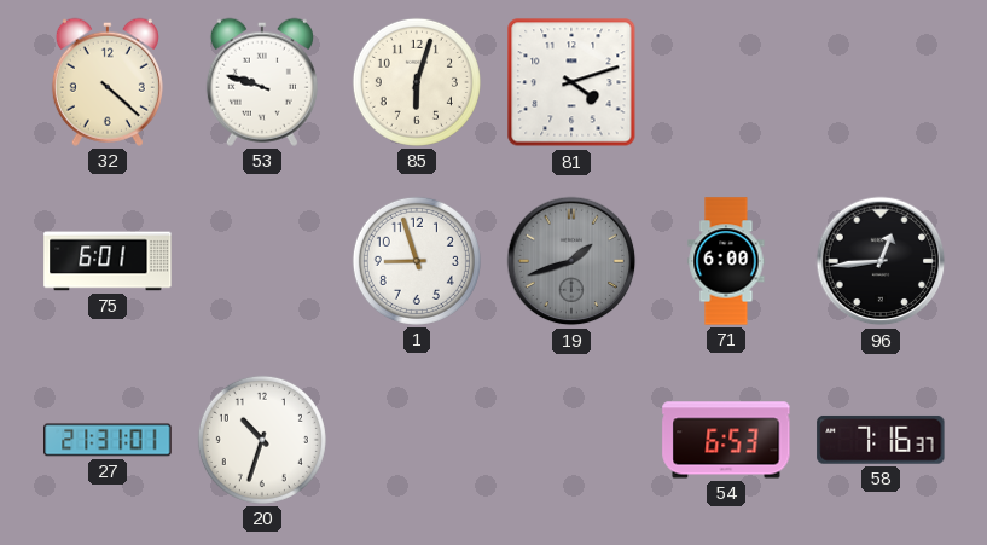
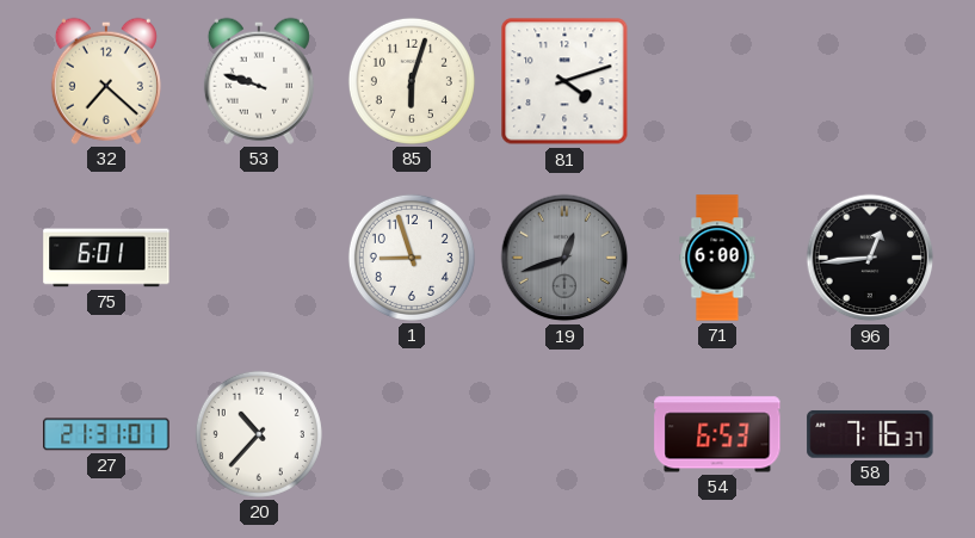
32: 4:22 -> 7:22
19: 1:42 -> 12:42
20: 10:33 -> 10:37
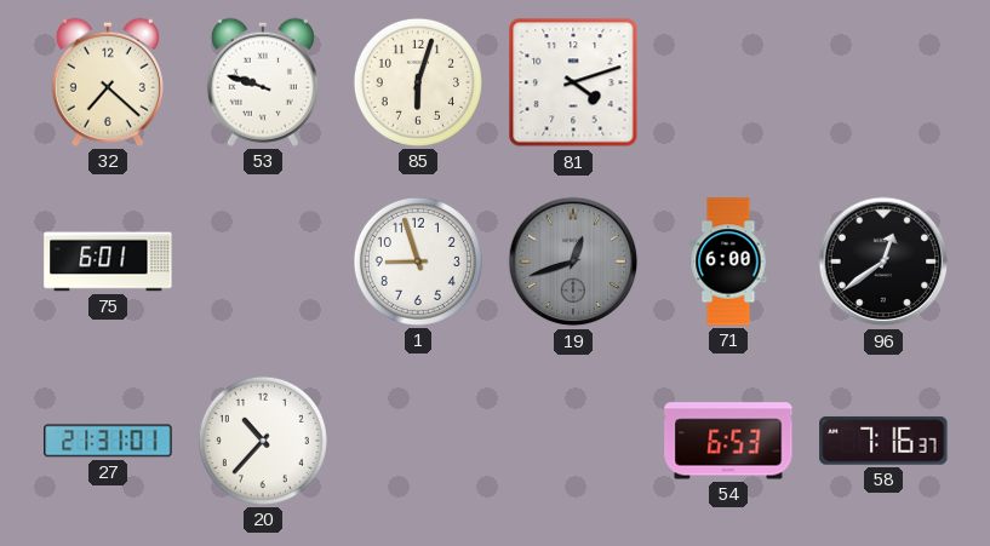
96: 12:44 -> 12:39
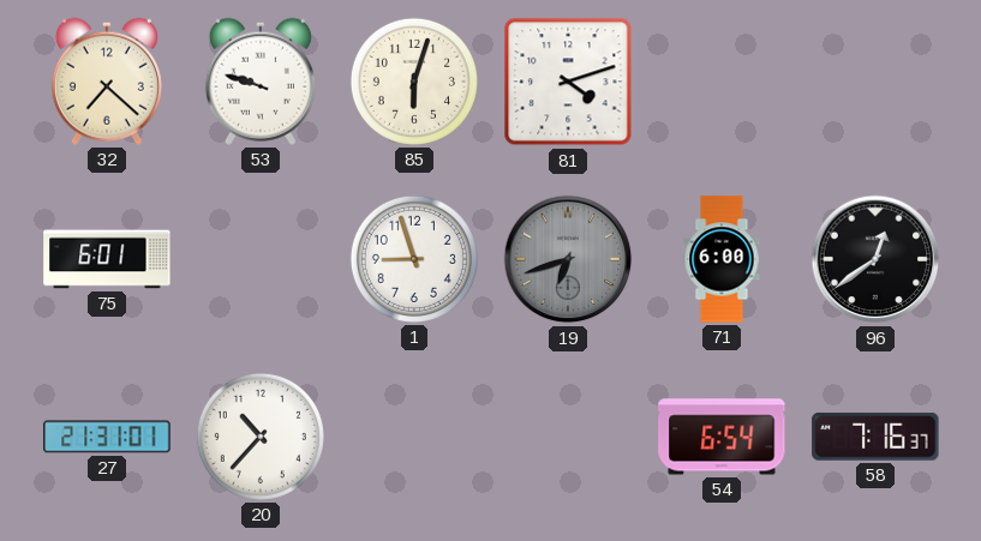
19: 12:42 -> 6:42
54: 6:53 -> 6:54
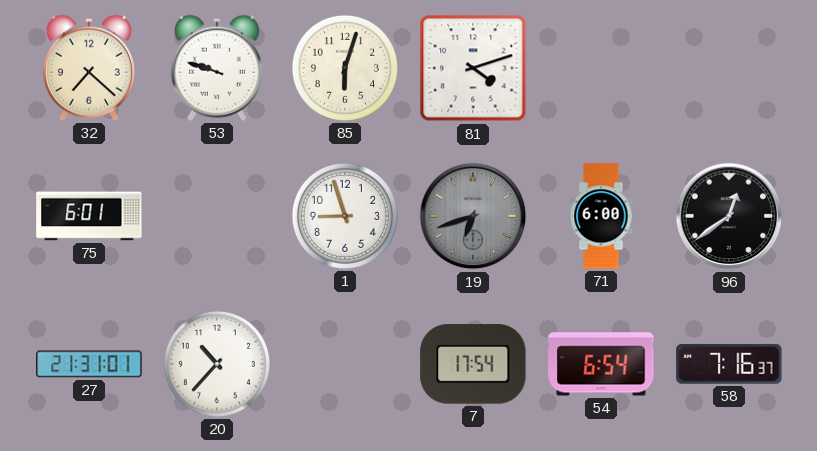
7: none -> 17:54
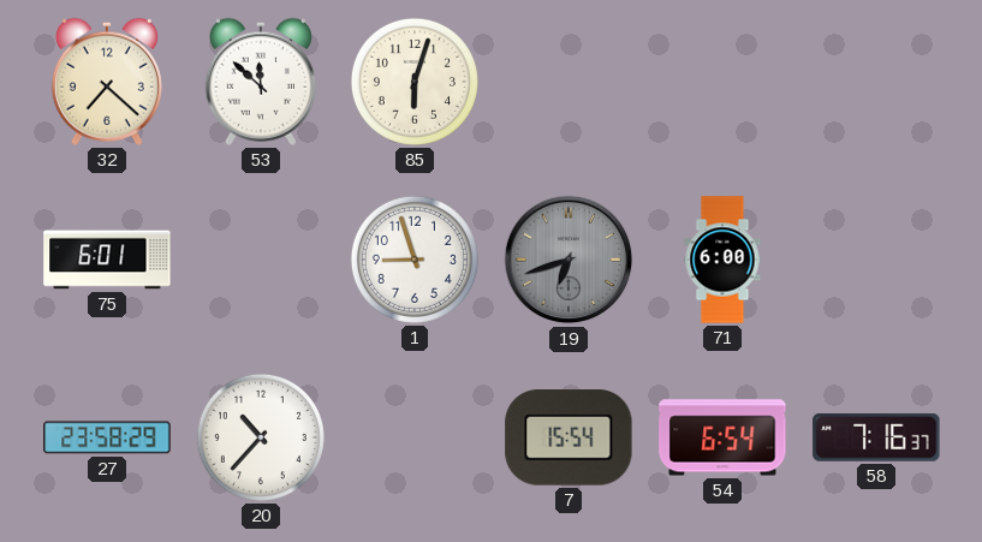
53: 9:48 -> 11:52
81: 4:12 -> none
96: 12:39 -> none
27: 21:31 -> 23:58
7: 17:54 -> 15:54
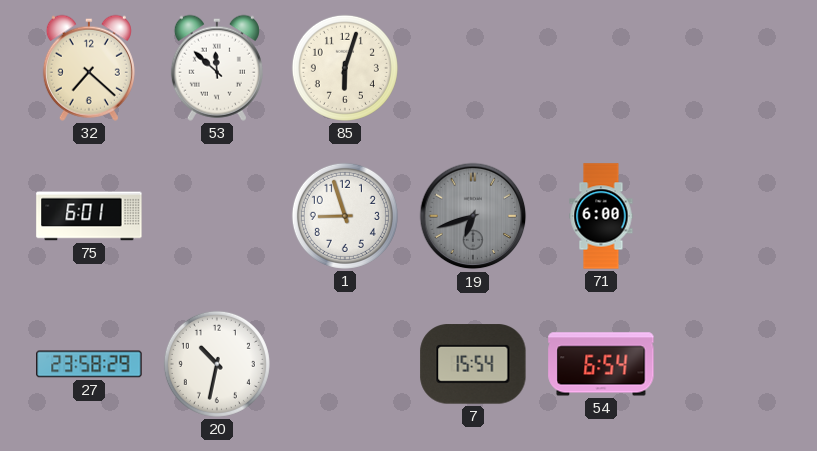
20: 10:37 -> 10:32
58: 7:16 -> none
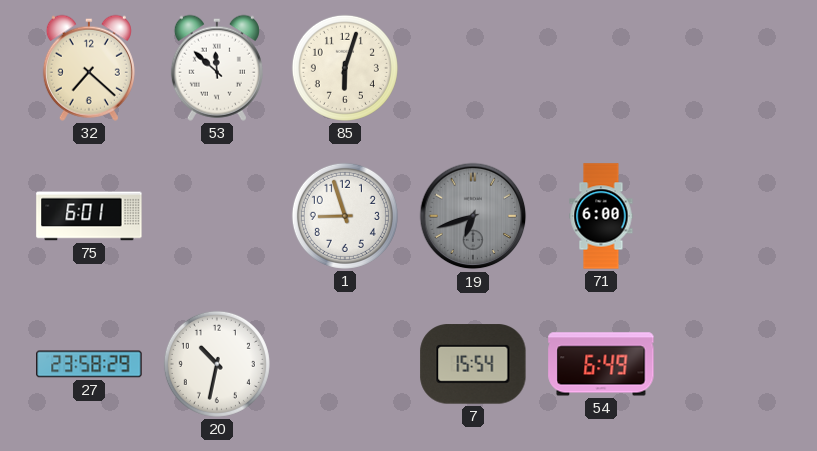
54: 6:54 -> 6:49
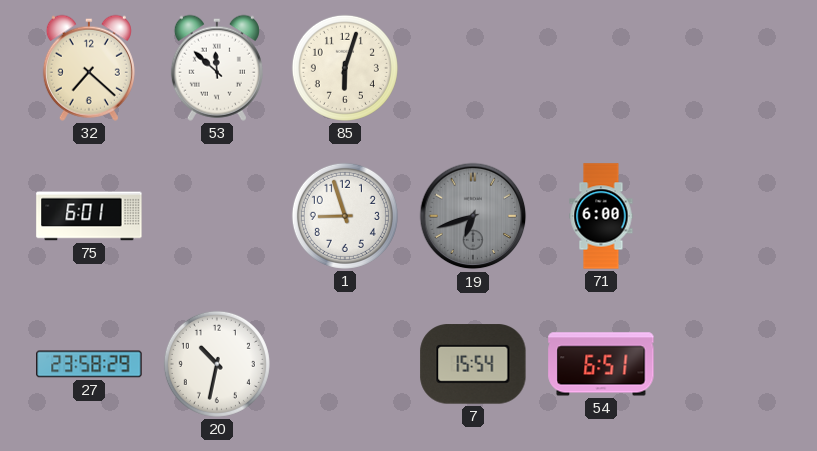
54: 6:49 -> 6:51
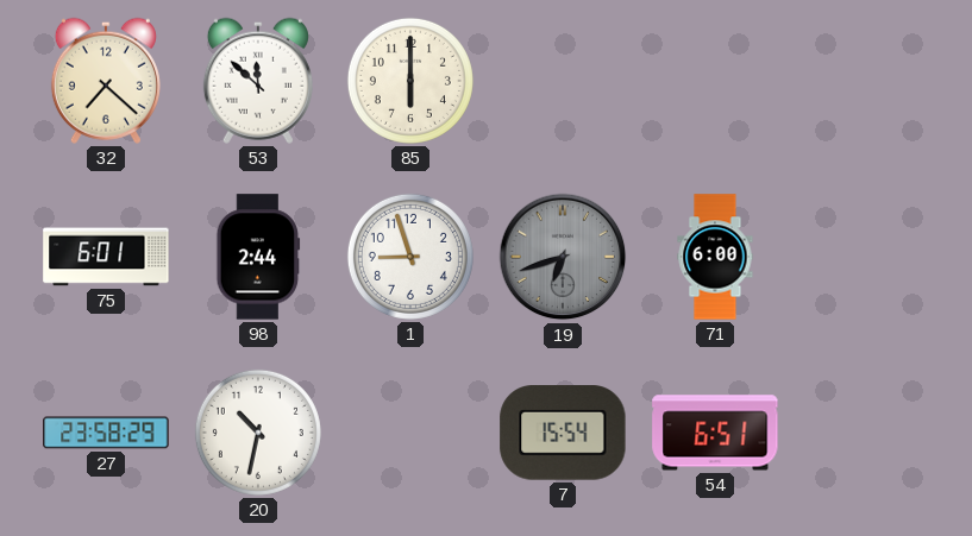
85: 6:03 -> 6:00
98: none -> 2:44
